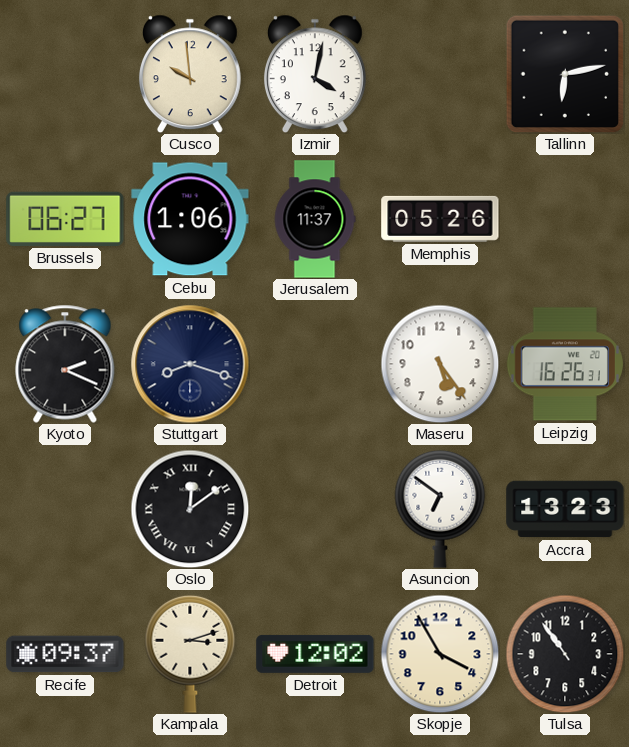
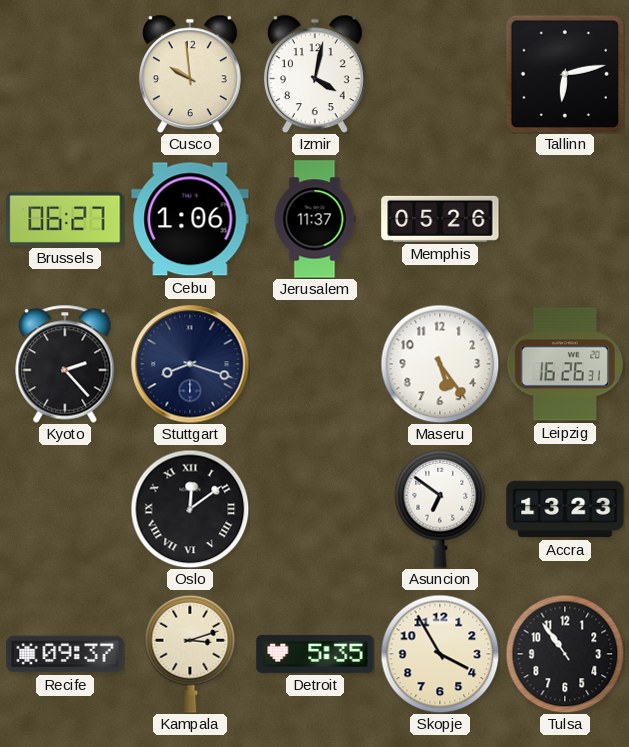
Kyoto: 2:19 -> 2:23
Detroit: 12:02 -> 5:35
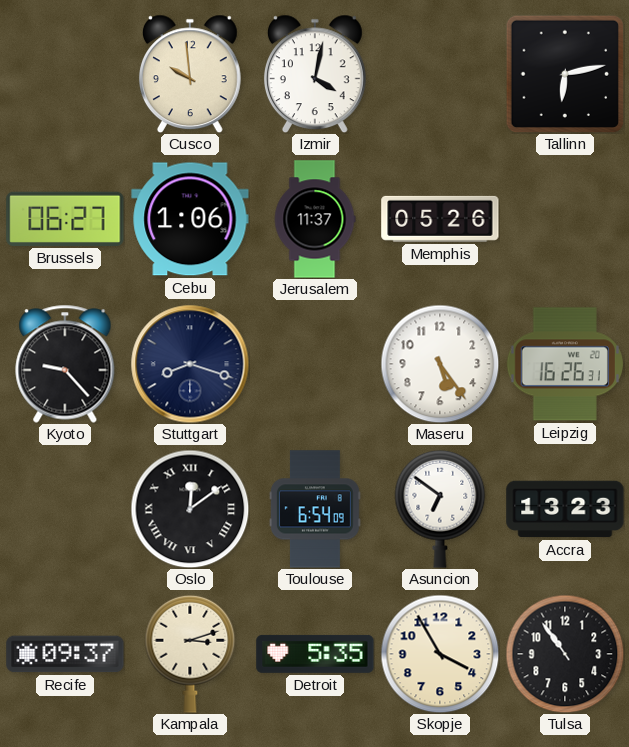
Kyoto: 2:23 -> 9:23
Toulouse: none -> 6:54
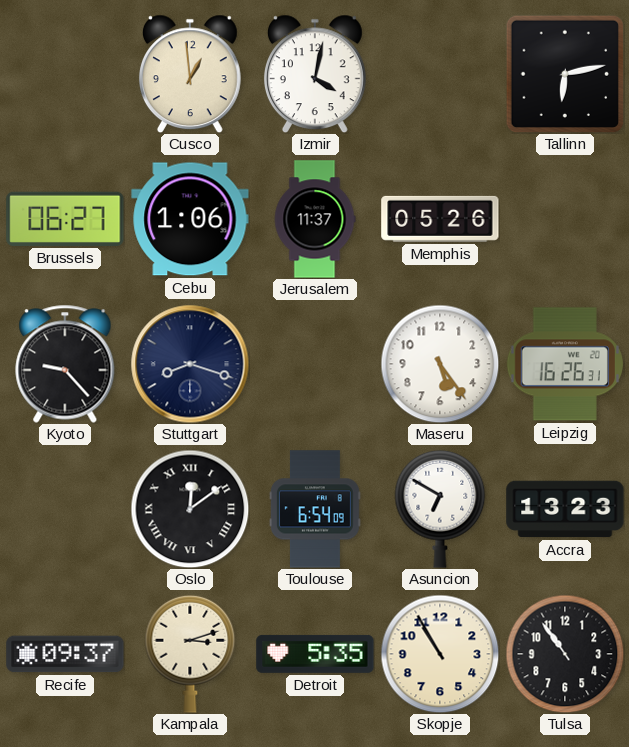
Cusco: 9:59 -> 12:59
Asuncion: 6:51 -> 6:50
Skopje: 3:55 -> 10:55
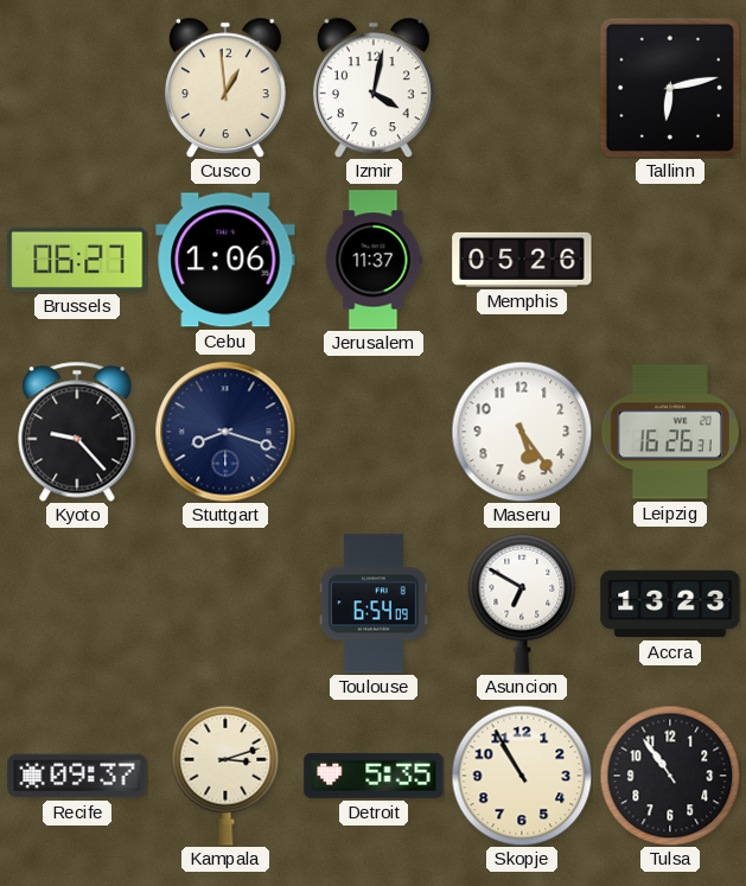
Oslo: 12:09 -> none
